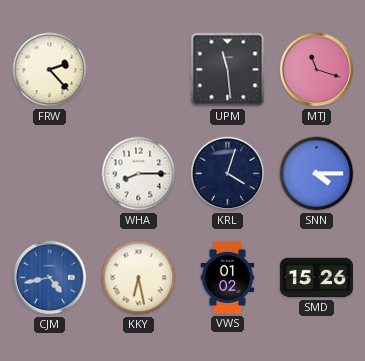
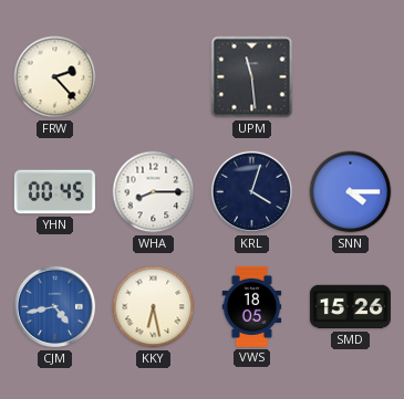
MTJ: 11:18 -> none
YHN: none -> 00:45
VWS: 01:02 -> 18:05
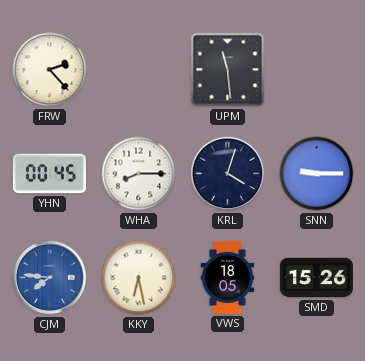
SNN: 4:15 -> 9:15
CJM: 4:43 -> 7:46
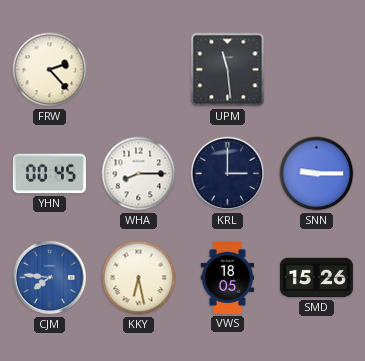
KRL: 4:03 -> 3:00
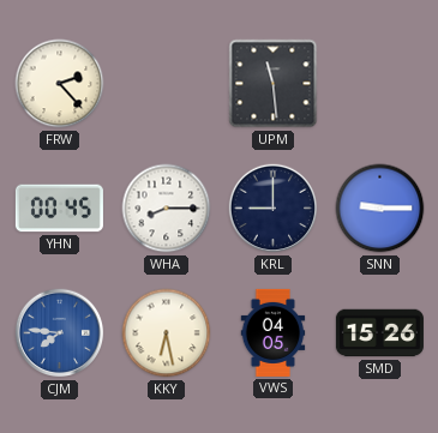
KRL: 3:00 -> 9:00
VWS: 18:05 -> 04:05
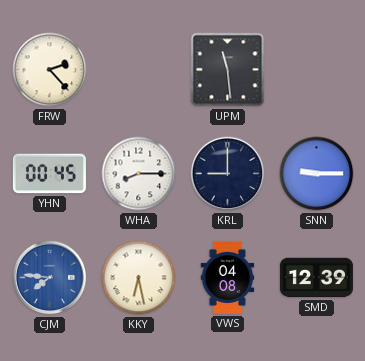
VWS: 04:05 -> 04:08
SMD: 15:26 -> 12:39
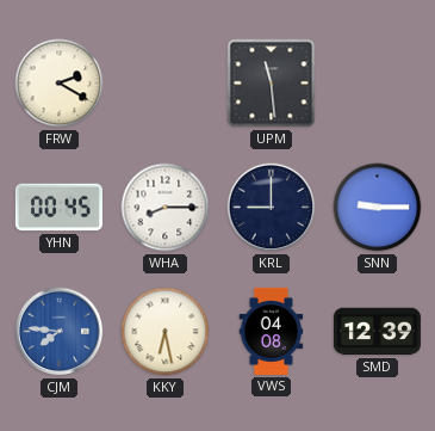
FRW: 2:23 -> 2:20
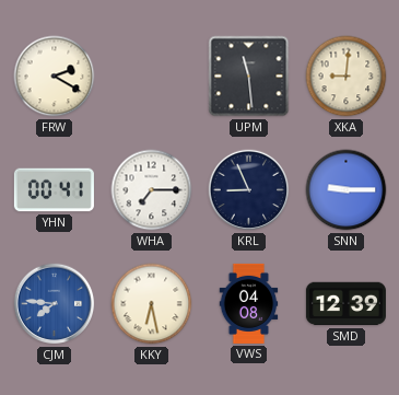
XKA: none -> 9:01
YHN: 00:45 -> 00:41
WHA: 8:15 -> 7:15
KRL: 9:00 -> 8:56
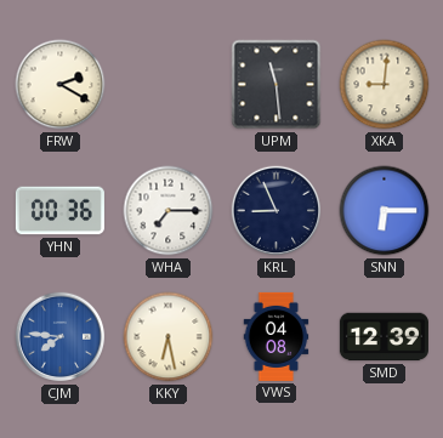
YHN: 00:41 -> 00:36
SNN: 9:15 -> 6:15
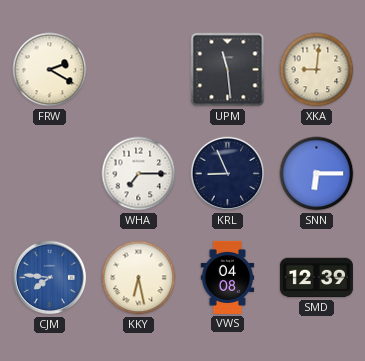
YHN: 00:36 -> none
